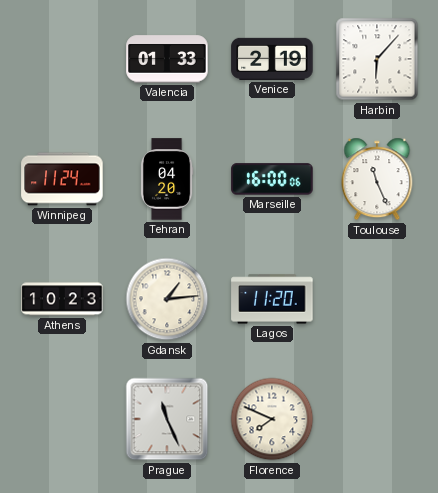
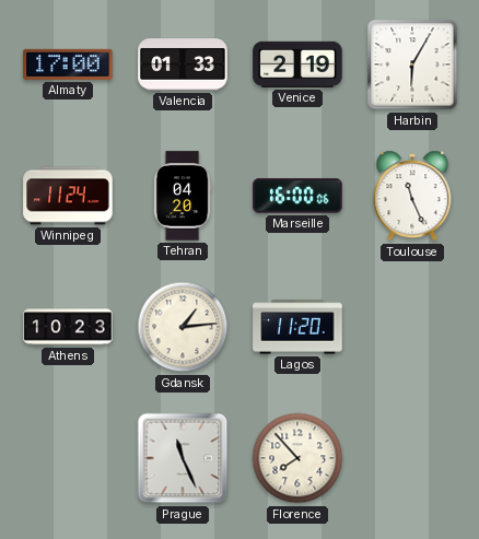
Almaty: none -> 17:00
Harbin: 6:07 -> 6:05
Florence: 7:49 -> 7:53
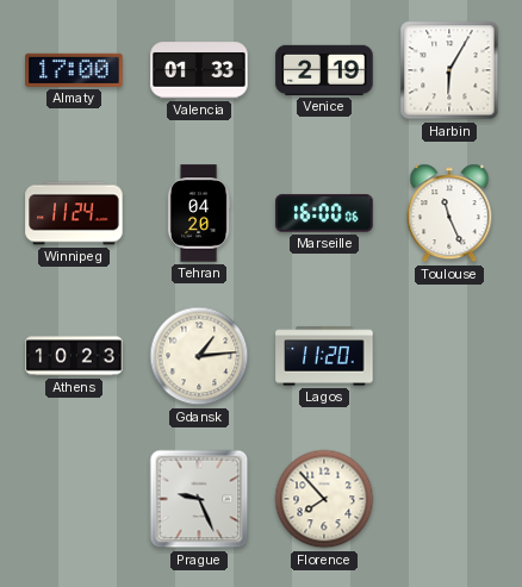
Prague: 11:26 -> 9:26
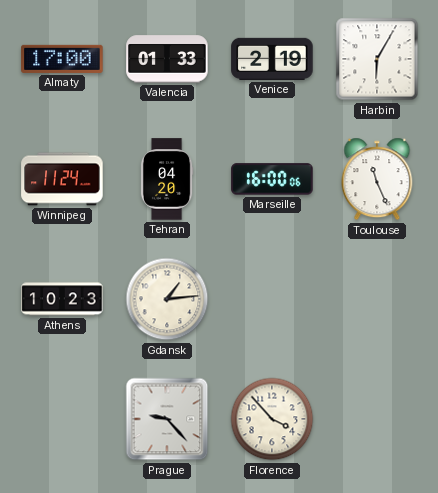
Lagos: 11:20 -> none
Prague: 9:26 -> 9:23
Florence: 7:53 -> 3:53
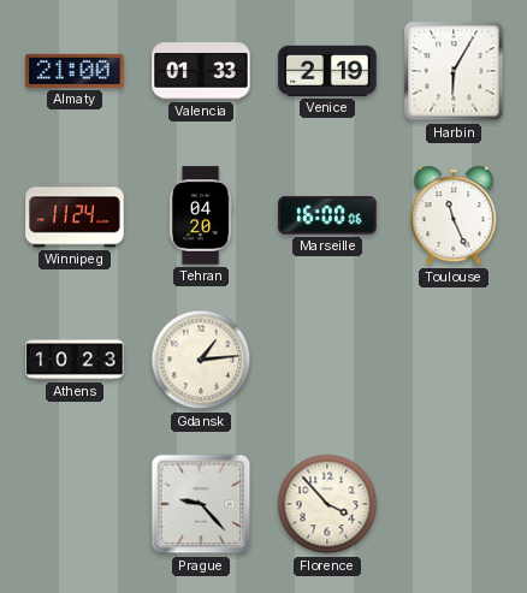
Almaty: 17:00 -> 21:00
